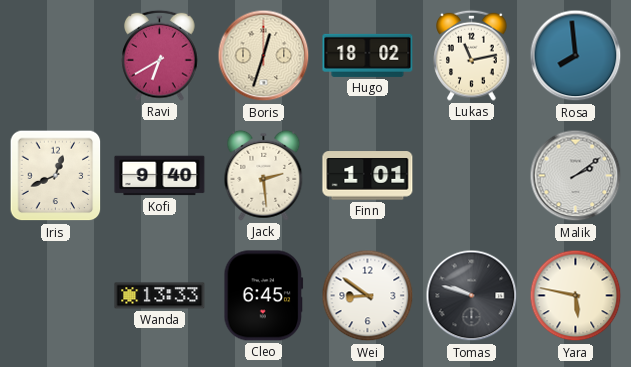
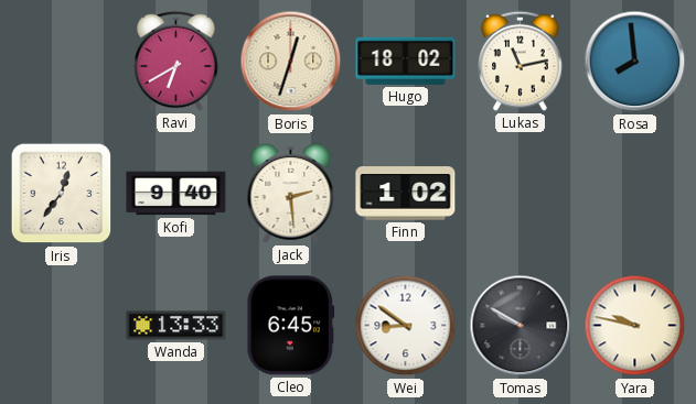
Iris: 12:41 -> 12:36
Finn: 1:01 -> 1:02
Malik: 2:09 -> none
Tomas: 9:48 -> 9:50
Yara: 5:47 -> 9:47
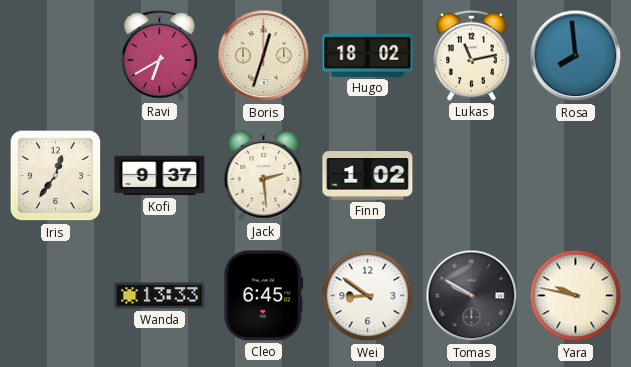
Kofi: 9:40 -> 9:37
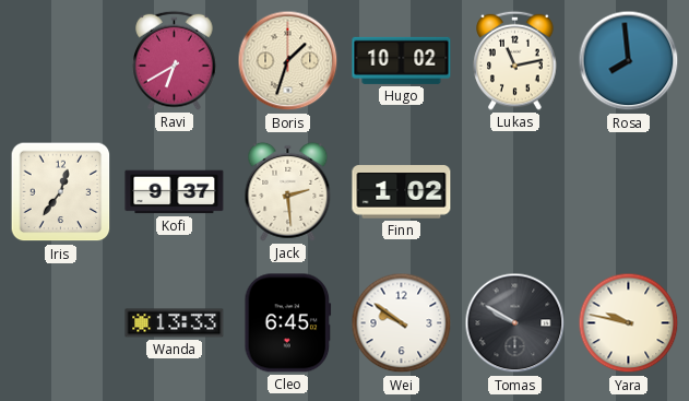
Boris: 12:33 -> 1:33
Hugo: 18:02 -> 10:02
Wei: 8:51 -> 9:51
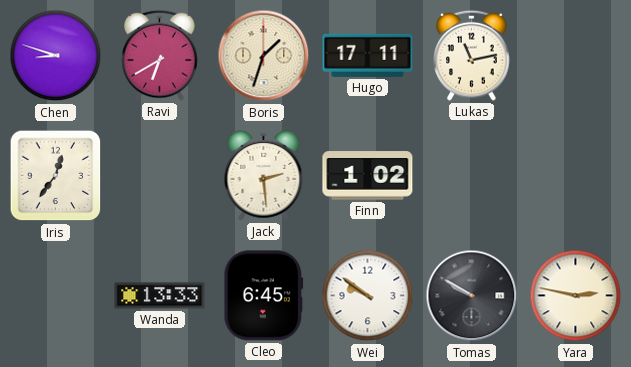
Chen: none -> 8:48
Hugo: 10:02 -> 17:11
Rosa: 7:59 -> none
Kofi: 9:37 -> none
Yara: 9:47 -> 2:47
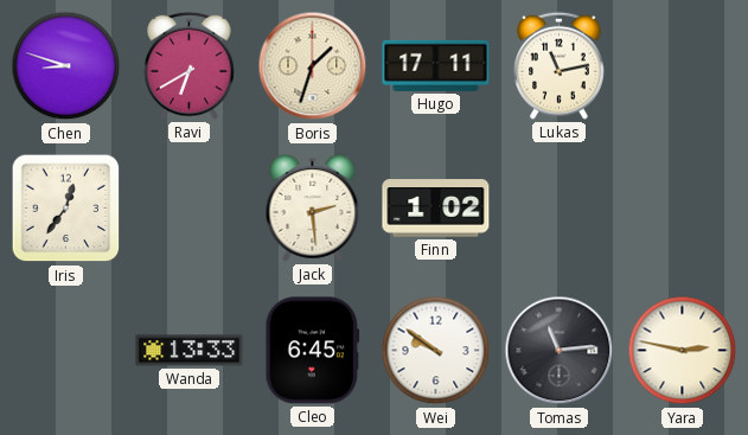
Tomas: 9:50 -> 11:14
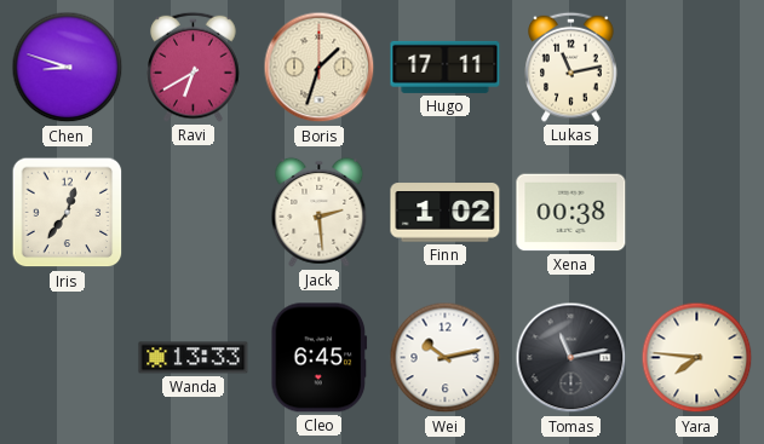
Xena: none -> 00:38
Wei: 9:51 -> 10:13
Tomas: 11:14 -> 11:13
Yara: 2:47 -> 7:46
